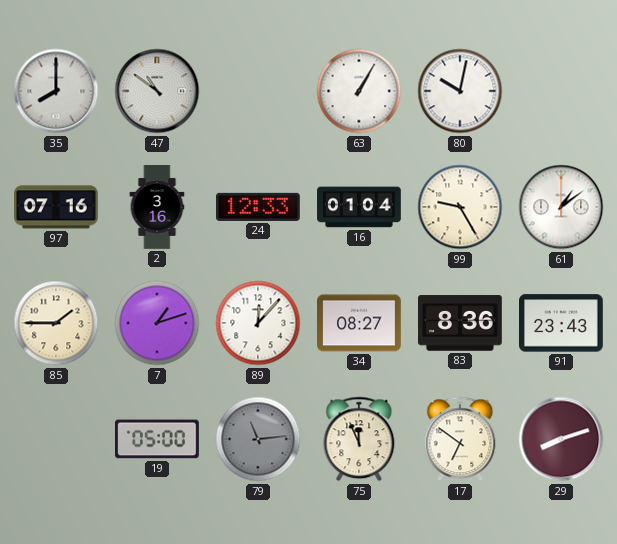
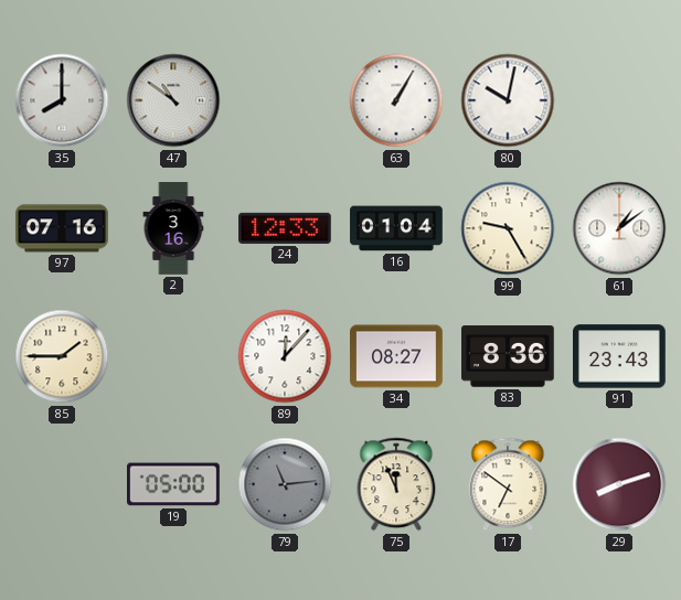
7: 1:12 -> none
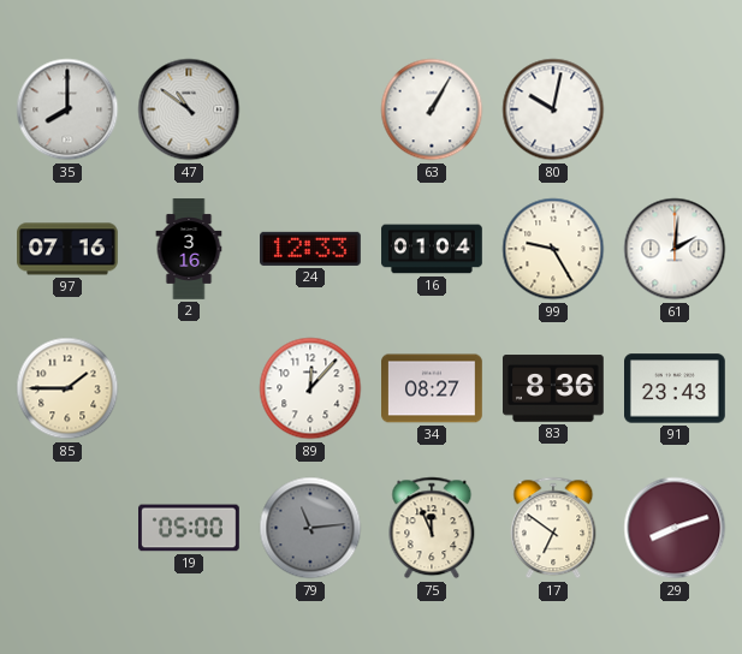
61: 1:09 -> 2:01
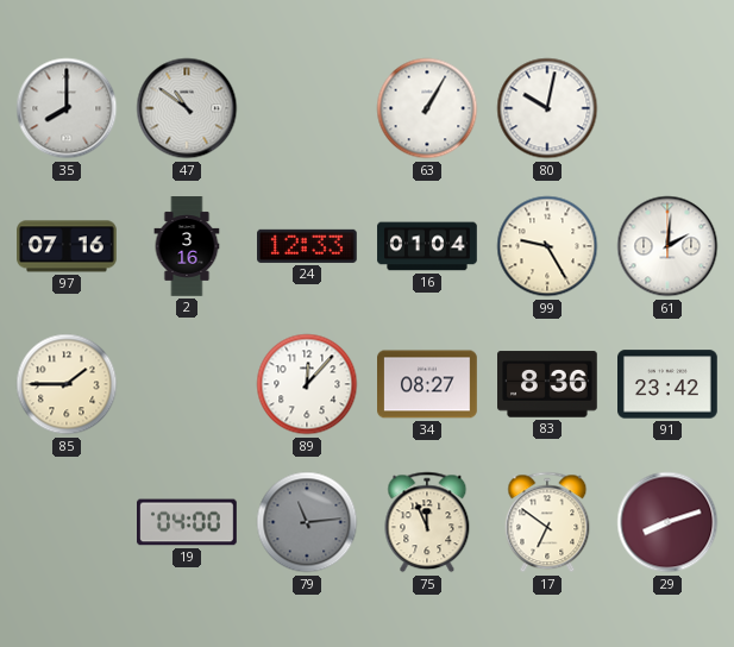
91: 23:43 -> 23:42
19: 05:00 -> 04:00
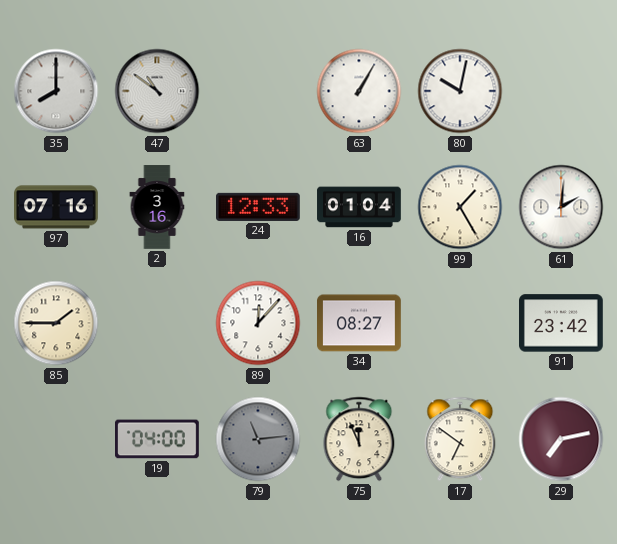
99: 9:25 -> 1:25
83: 8:36 -> none
29: 8:12 -> 7:13
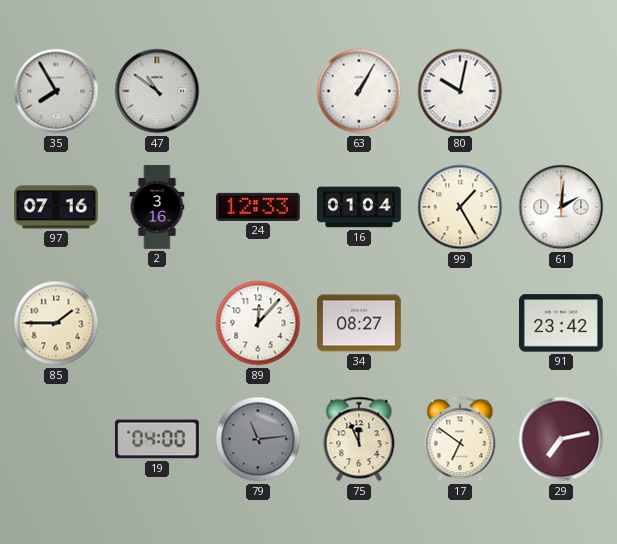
35: 8:00 -> 7:55
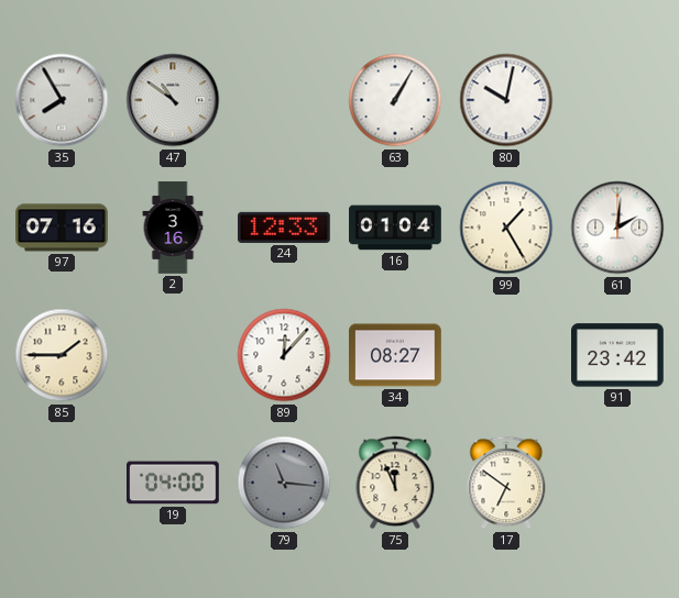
79: 11:14 -> 11:16
29: 7:13 -> none
